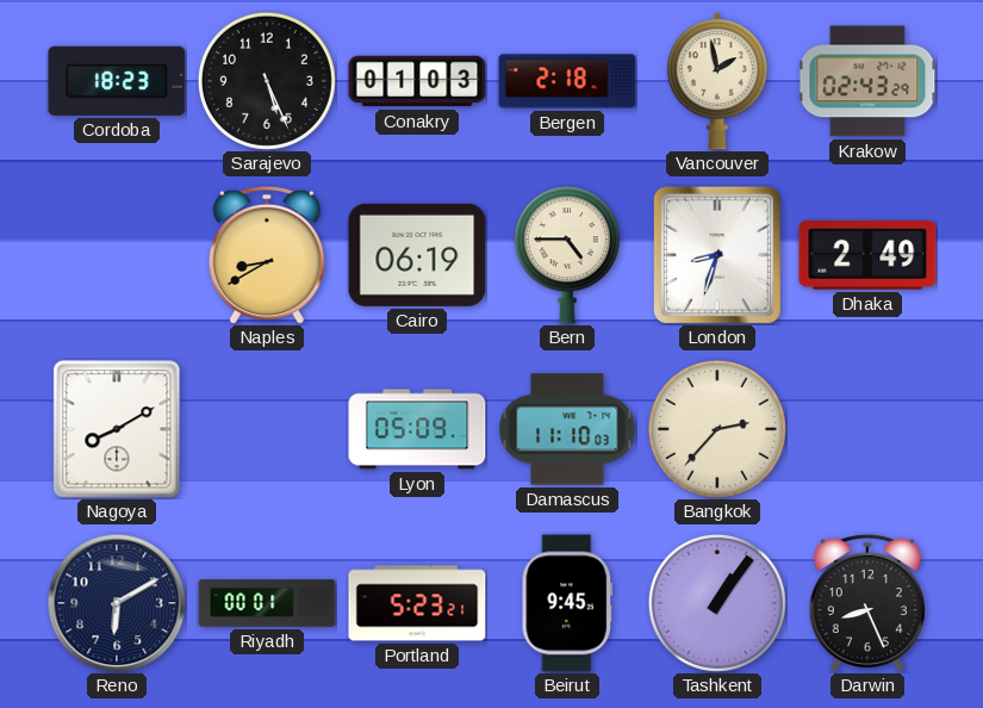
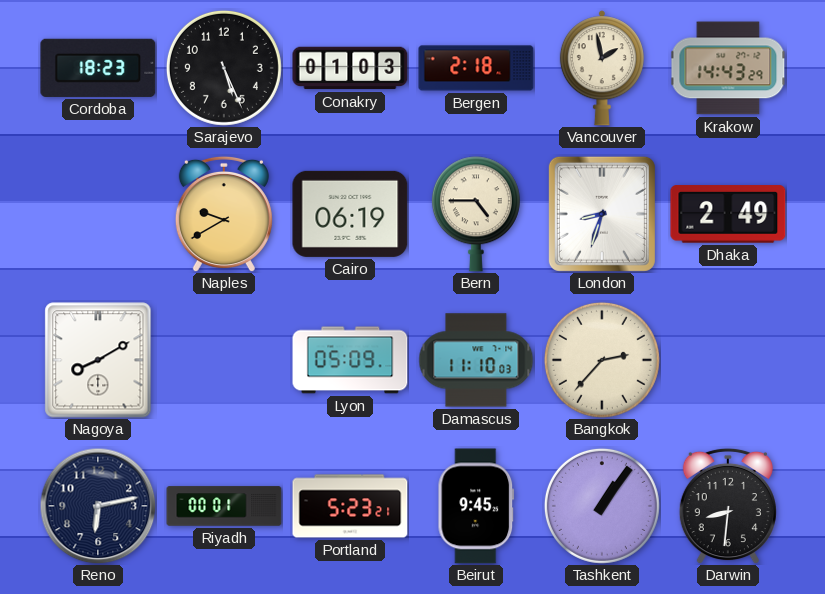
Krakow: 02:43 -> 14:43
Naples: 8:40 -> 9:40
Reno: 6:10 -> 6:13
Darwin: 8:26 -> 8:31
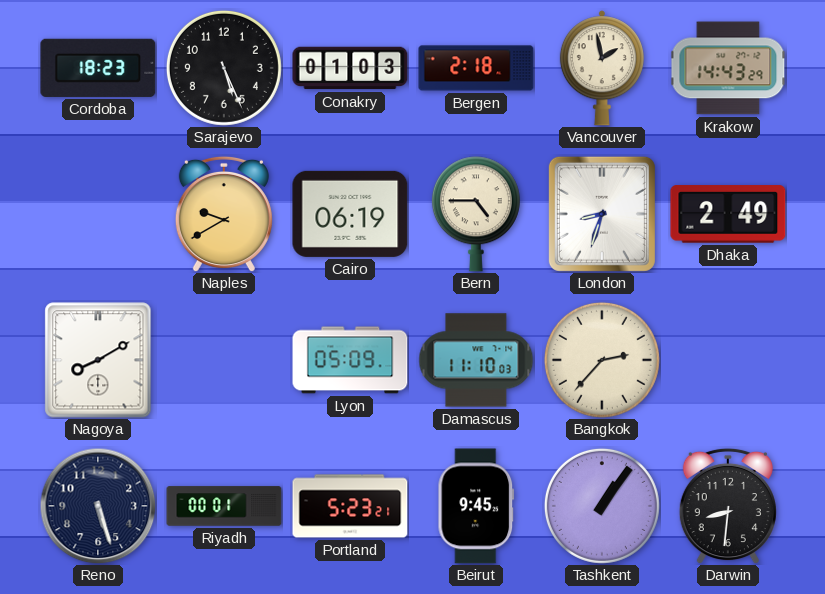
Reno: 6:13 -> 5:27
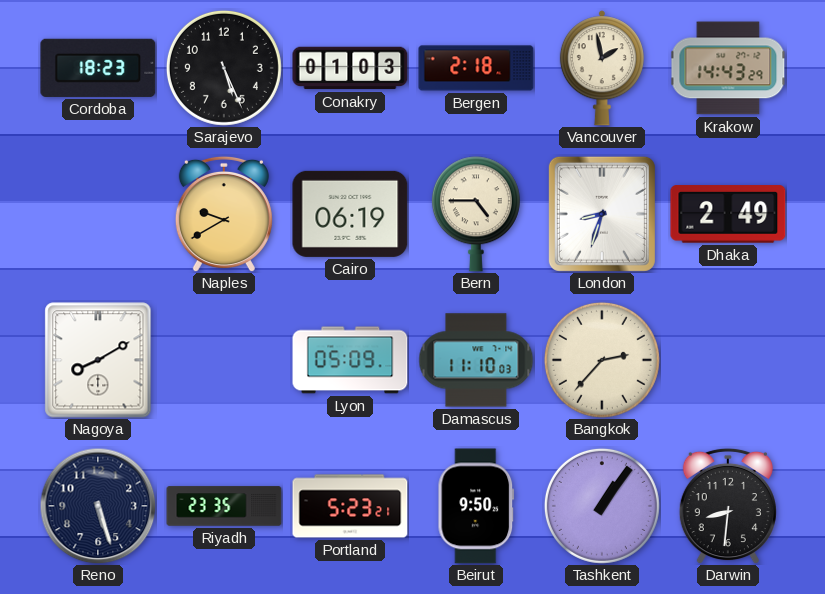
Riyadh: 00:01 -> 23:35
Beirut: 9:45 -> 9:50
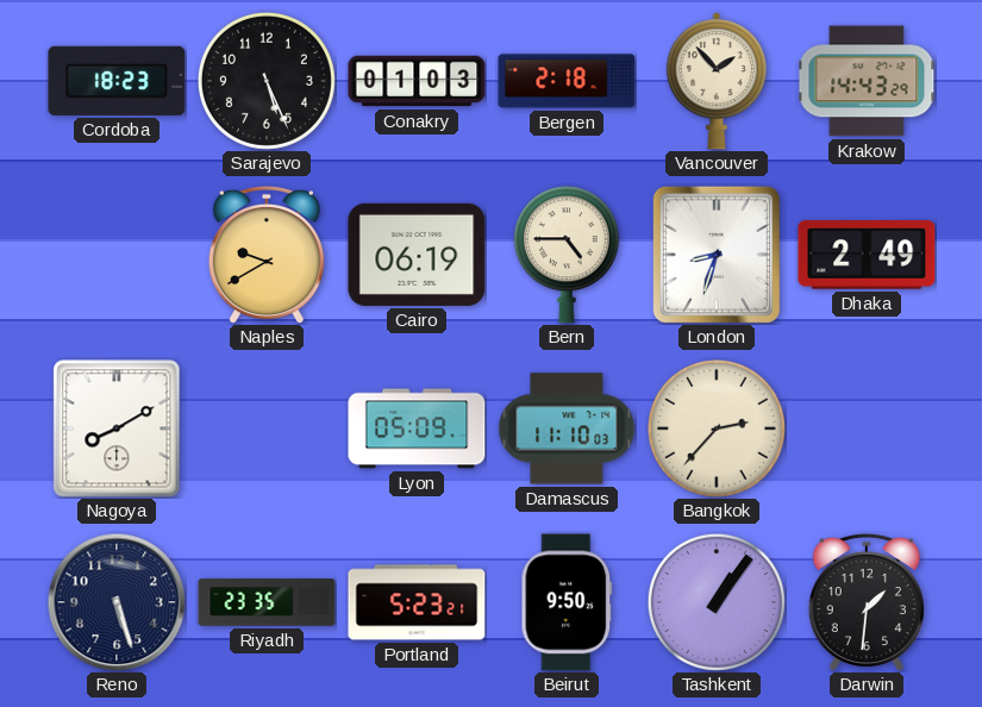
Vancouver: 1:58 -> 1:53
Darwin: 8:31 -> 1:31
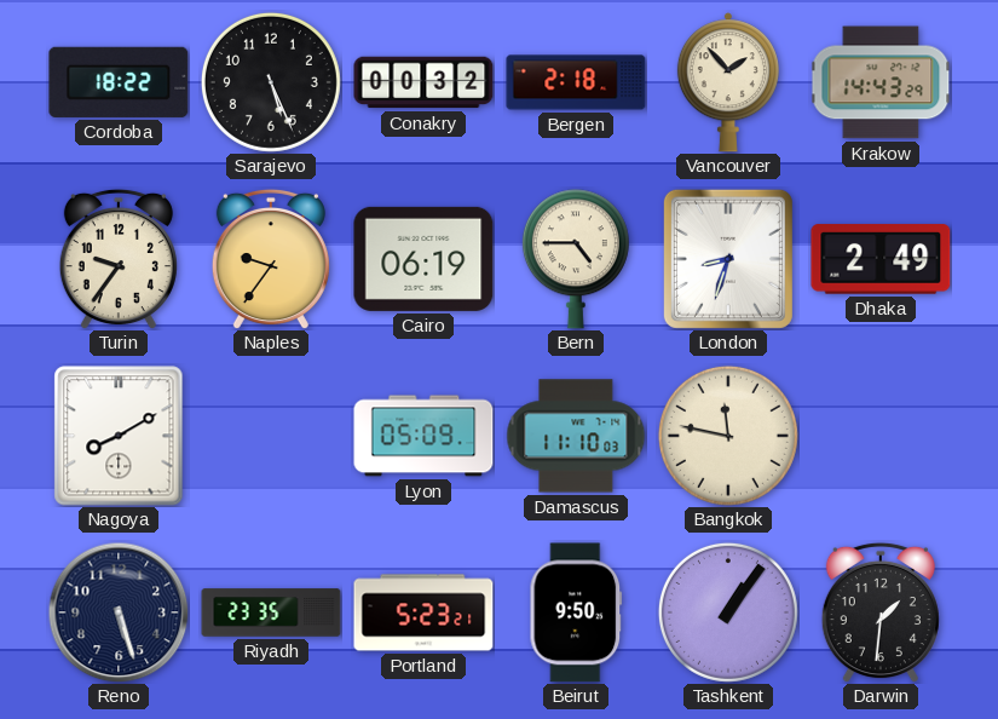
Cordoba: 18:23 -> 18:22
Conakry: 01:03 -> 00:32
Turin: none -> 9:36
Naples: 9:40 -> 9:36
Bangkok: 2:37 -> 11:47
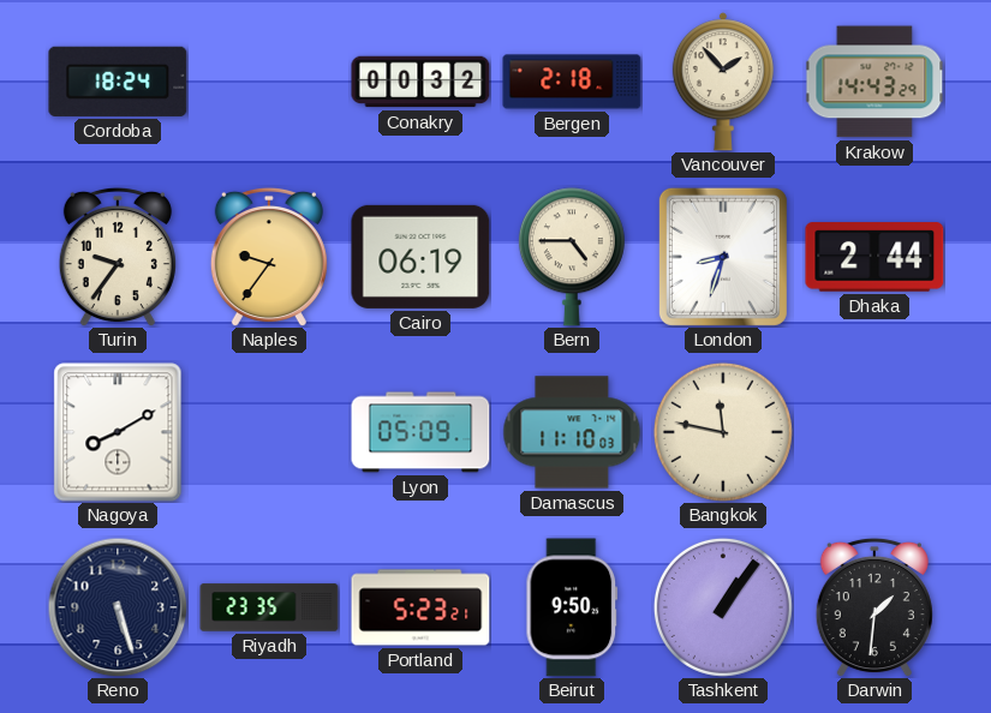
Cordoba: 18:22 -> 18:24
Sarajevo: 5:26 -> none
Dhaka: 2:49 -> 2:44
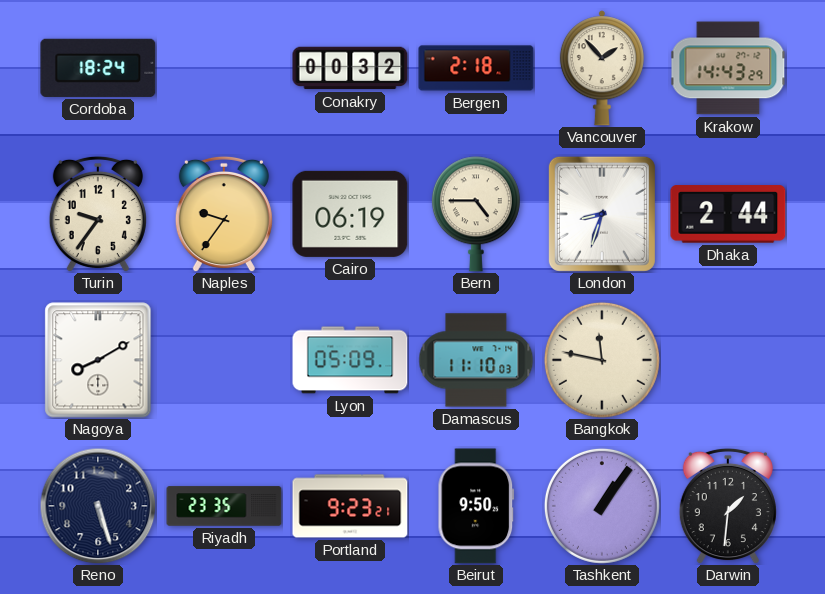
Portland: 5:23 -> 9:23
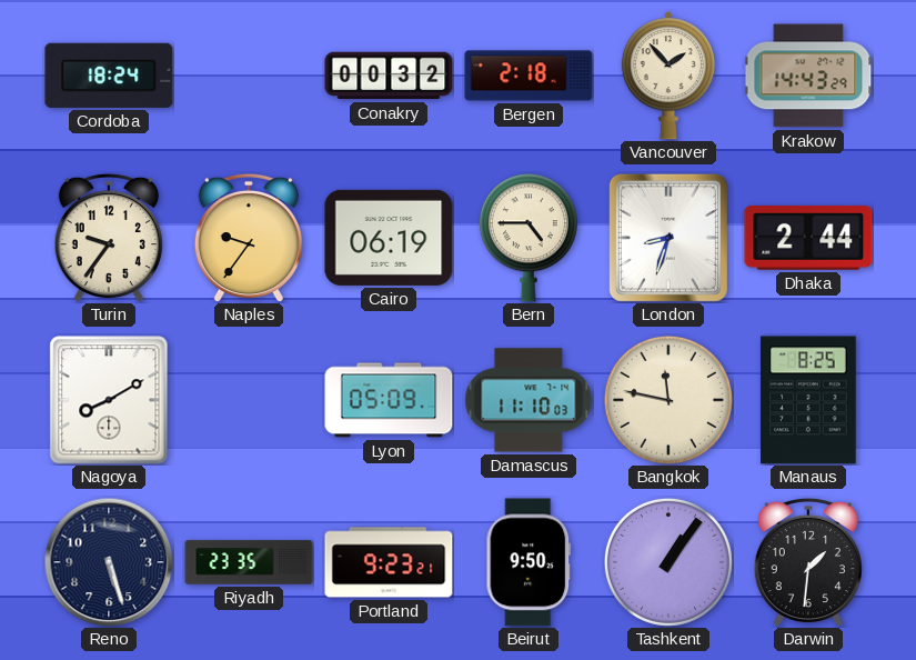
Manaus: none -> 8:25
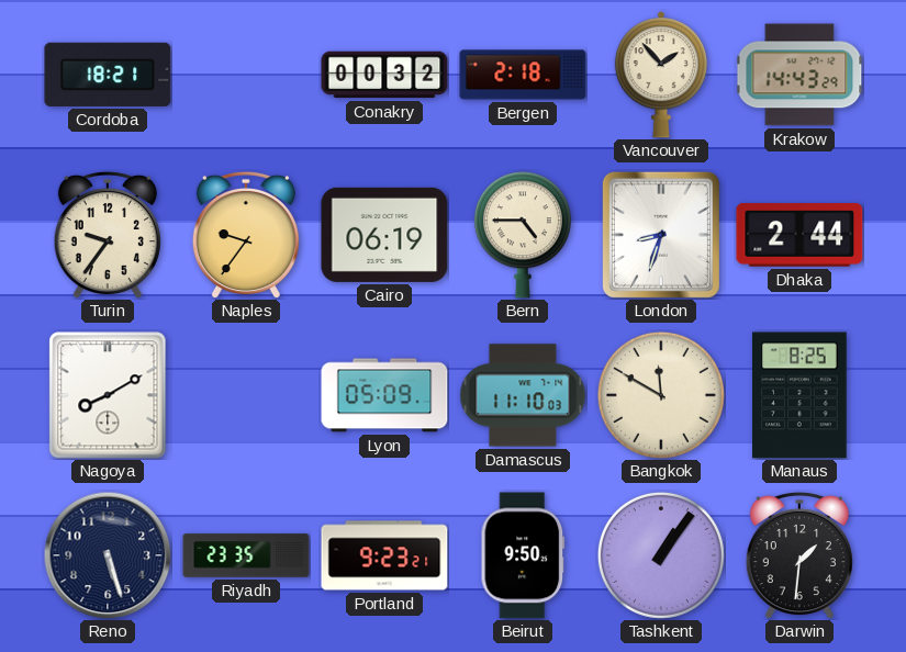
Cordoba: 18:24 -> 18:21
Bangkok: 11:47 -> 11:50
